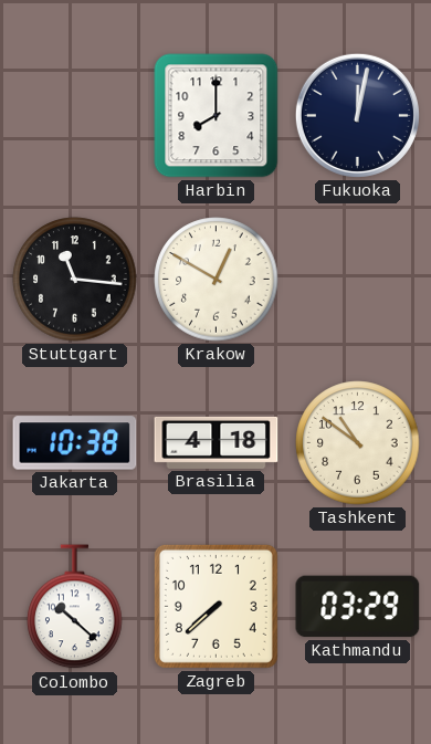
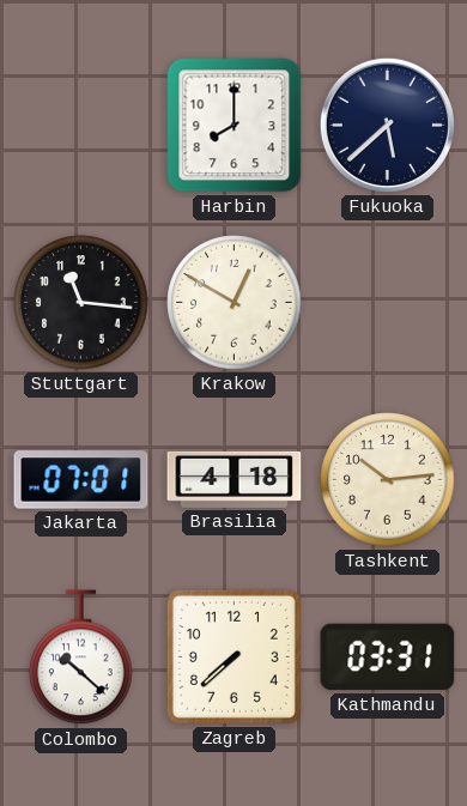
Fukuoka: 12:02 -> 5:38
Jakarta: 10:38 -> 07:01
Tashkent: 10:51 -> 10:14
Kathmandu: 03:29 -> 03:31
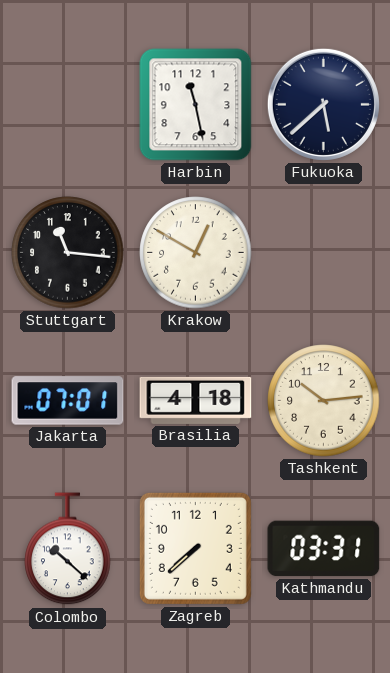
Harbin: 8:00 -> 11:28
